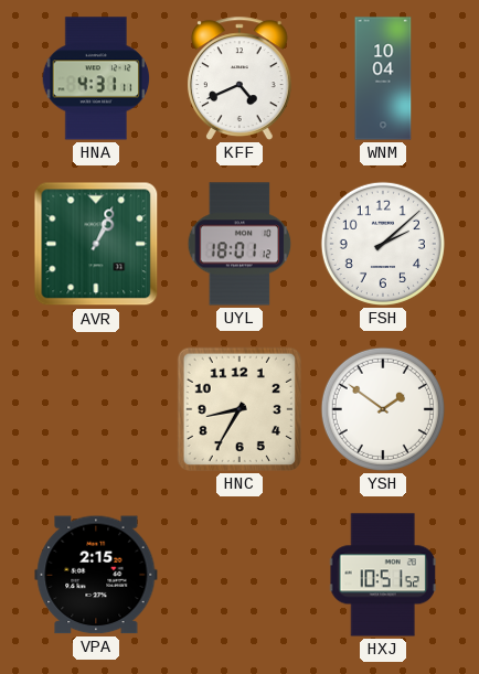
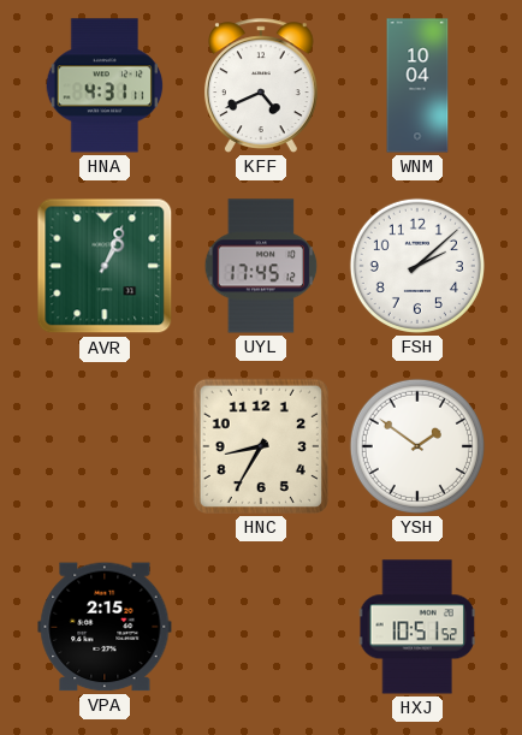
UYL: 18:01 -> 17:45
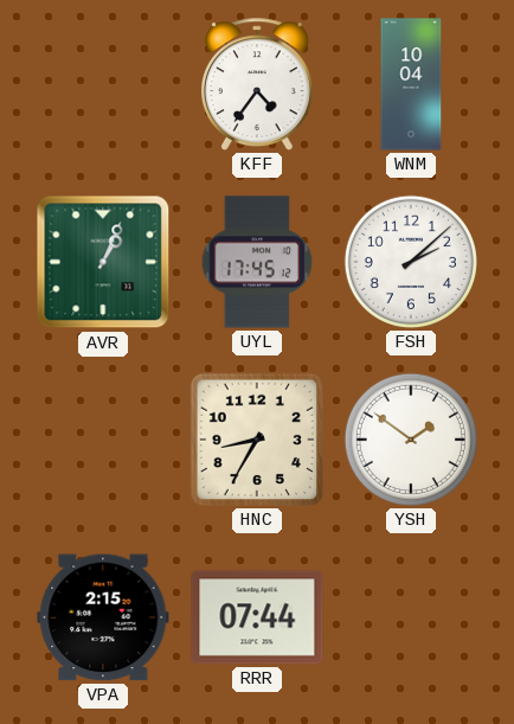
HNA: 4:31 -> none
KFF: 4:41 -> 4:36
RRR: none -> 07:44
HXJ: 10:51 -> none
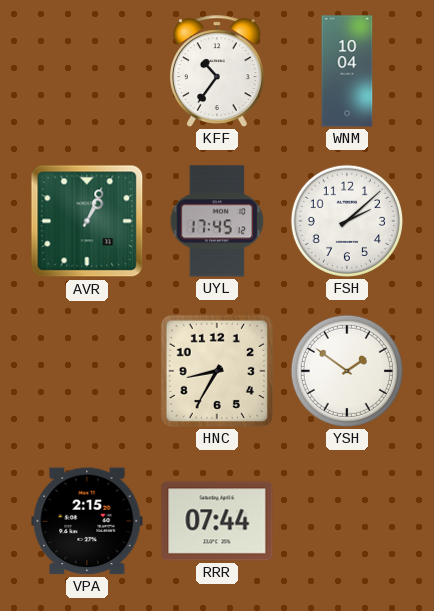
KFF: 4:36 -> 10:36
